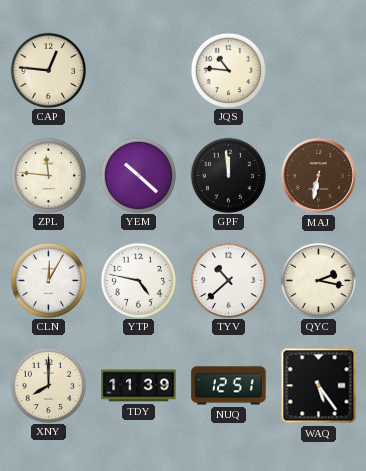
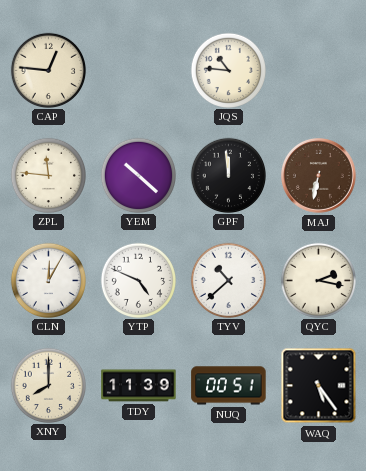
YTP: 4:47 -> 4:49
NUQ: 12:51 -> 00:51
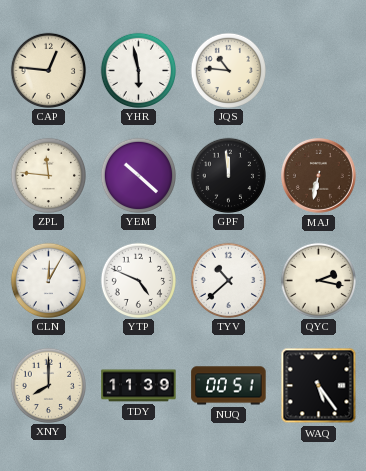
YHR: none -> 5:58
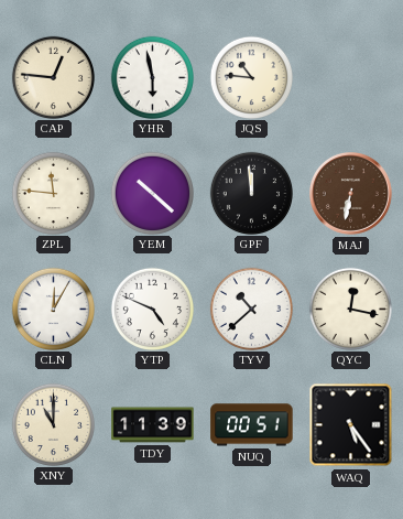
QYC: 2:17 -> 12:17
XNY: 8:00 -> 11:00
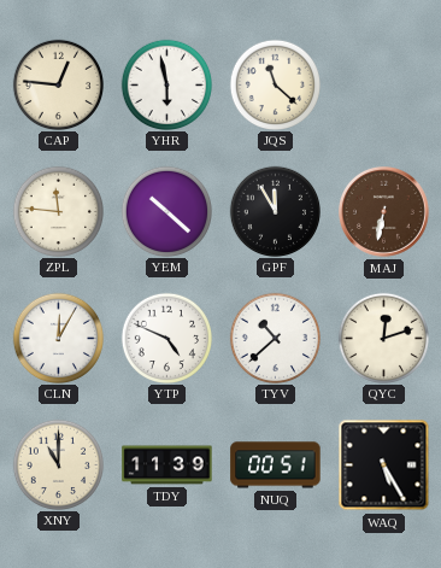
JQS: 10:46 -> 11:22
GPF: 11:59 -> 11:55
QYC: 12:17 -> 12:12
WAQ: 5:24 -> 5:25
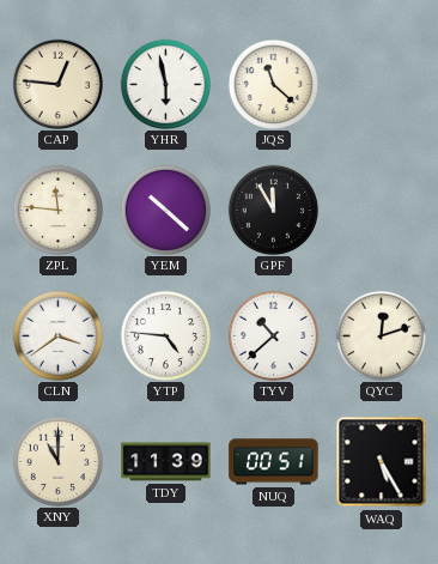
MAJ: 6:32 -> none
CLN: 12:05 -> 3:39
YTP: 4:49 -> 4:46
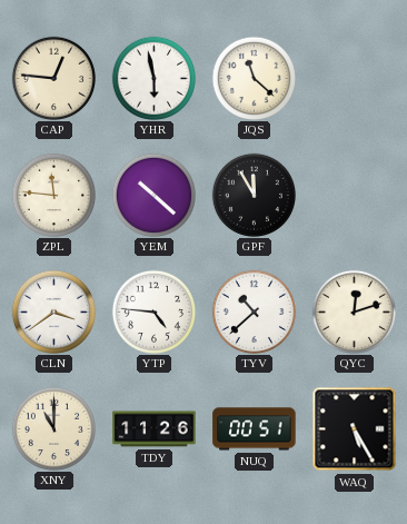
TDY: 11:39 -> 11:26
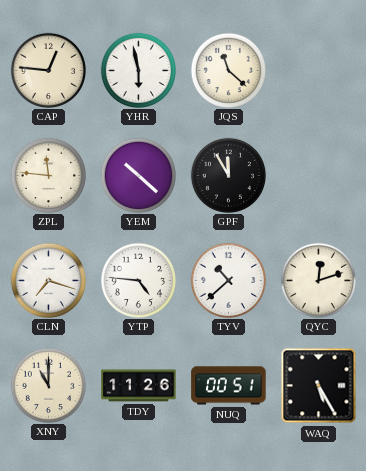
CLN: 3:39 -> 7:18
